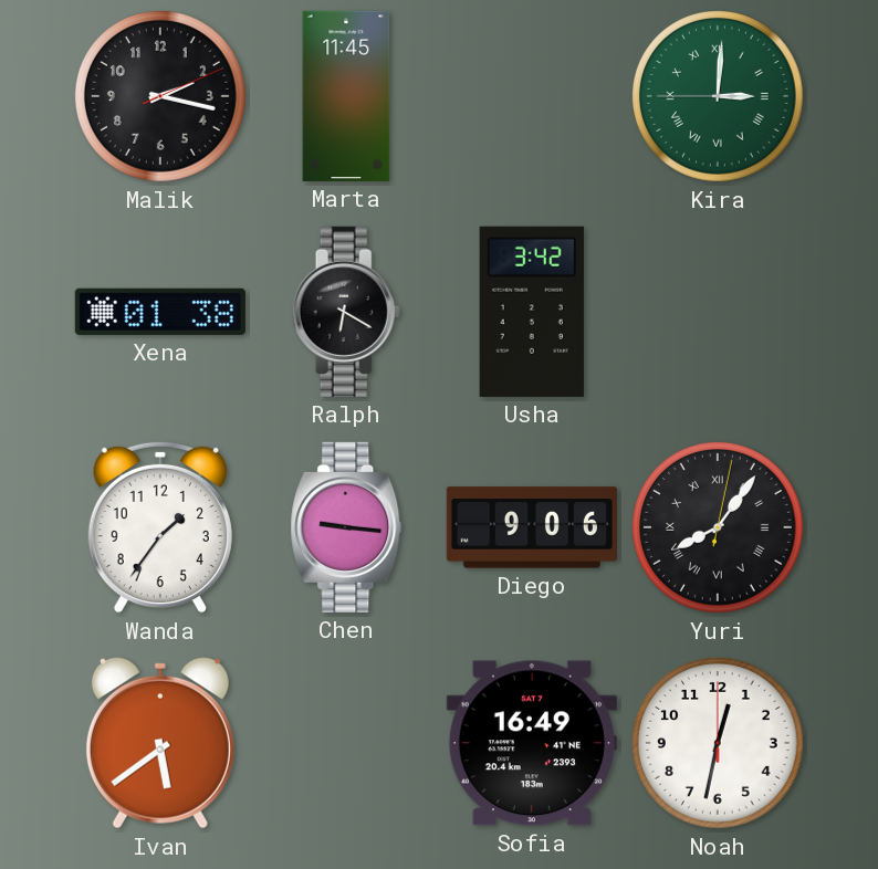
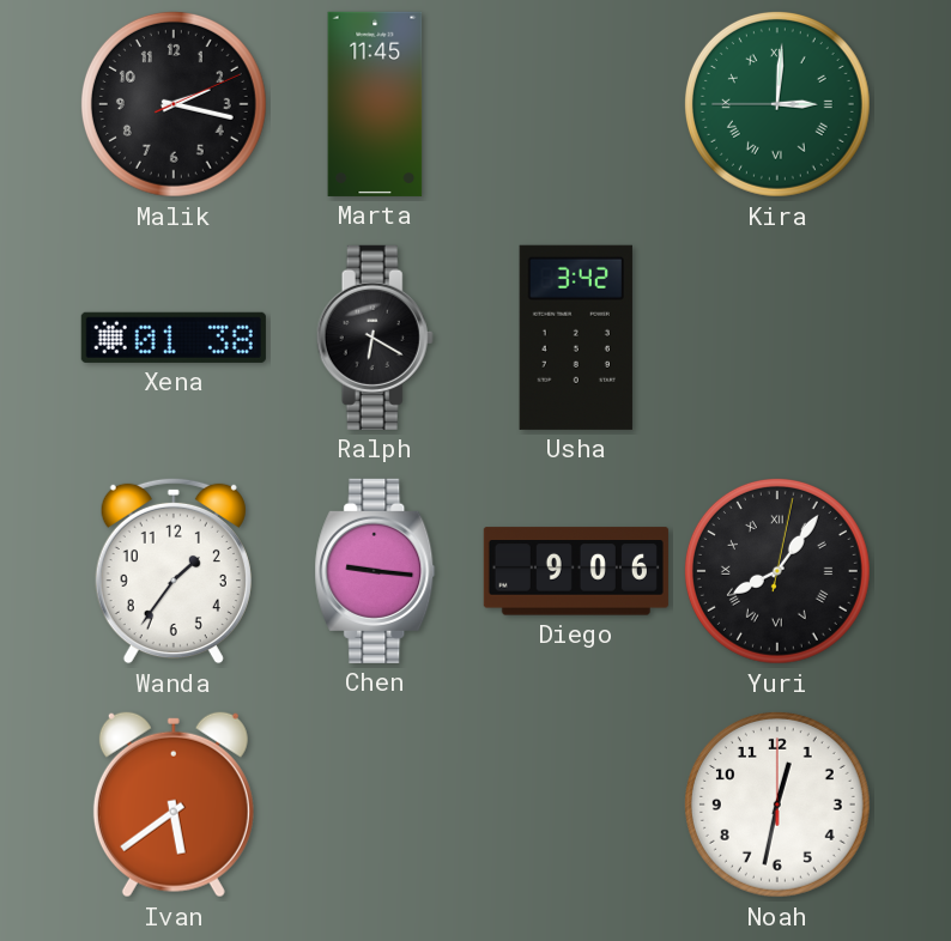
Sofia: 16:49 -> none
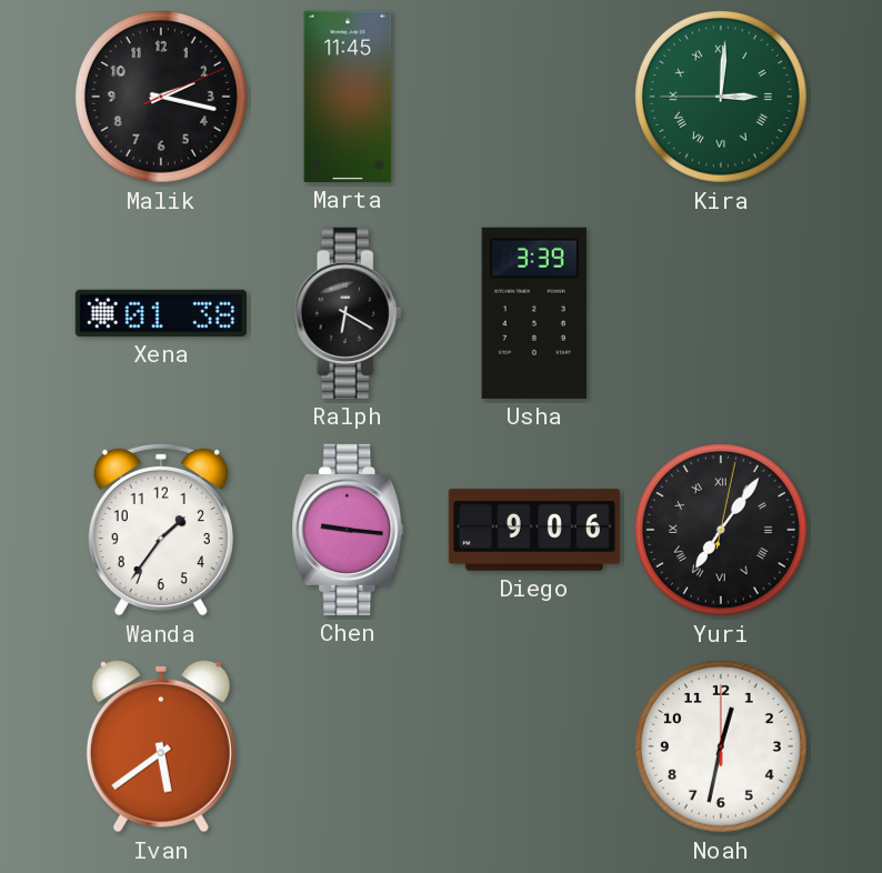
Usha: 3:42 -> 3:39
Yuri: 8:06 -> 7:06
